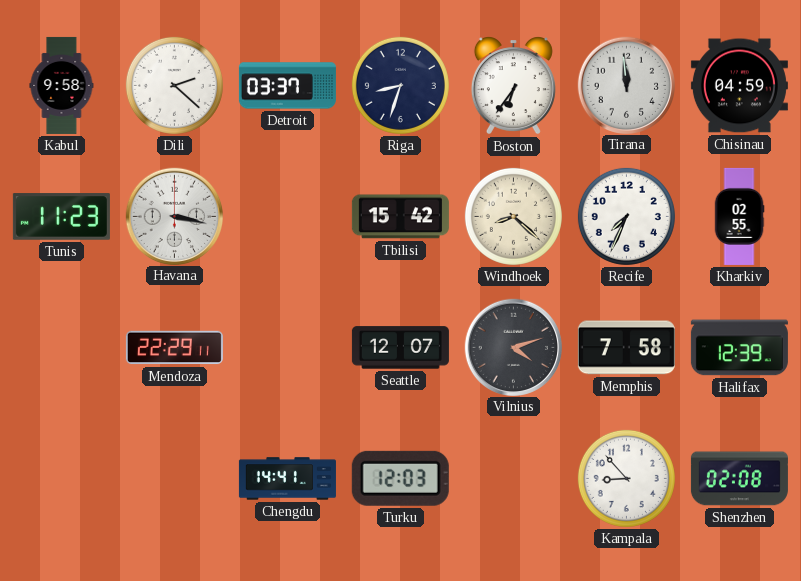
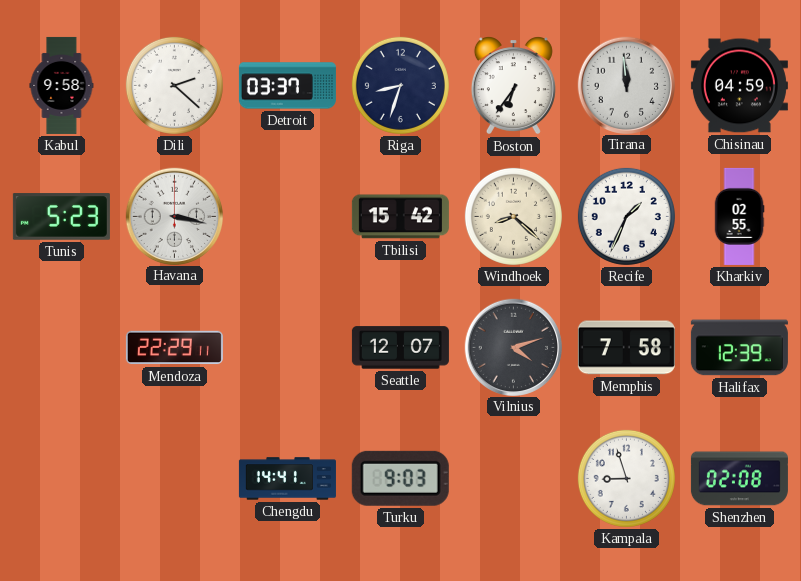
Tunis: 11:23 -> 5:23
Recife: 7:34 -> 1:34
Turku: 12:03 -> 9:03
Kampala: 8:53 -> 8:57
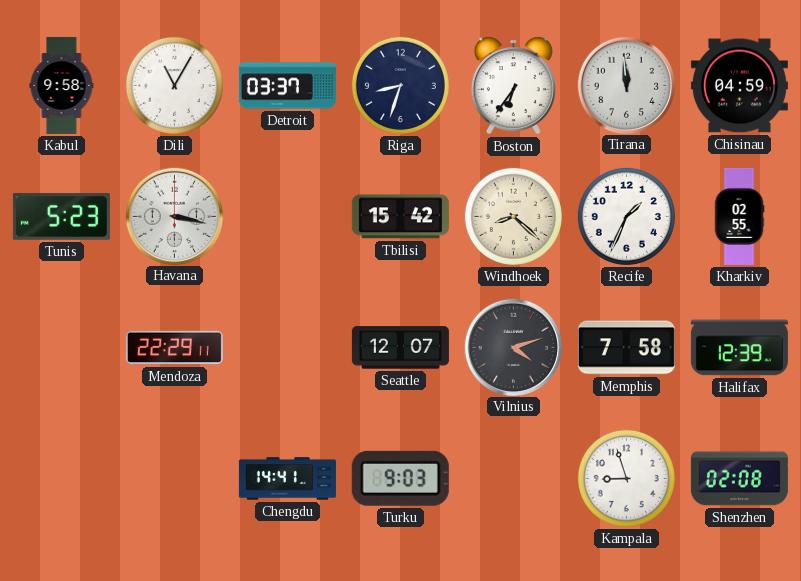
Dili: 2:22 -> 11:05
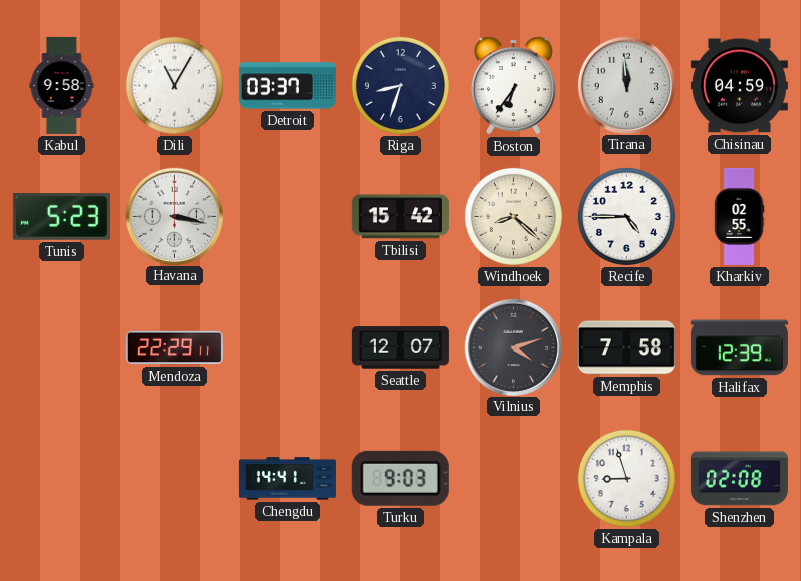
Recife: 1:34 -> 4:45
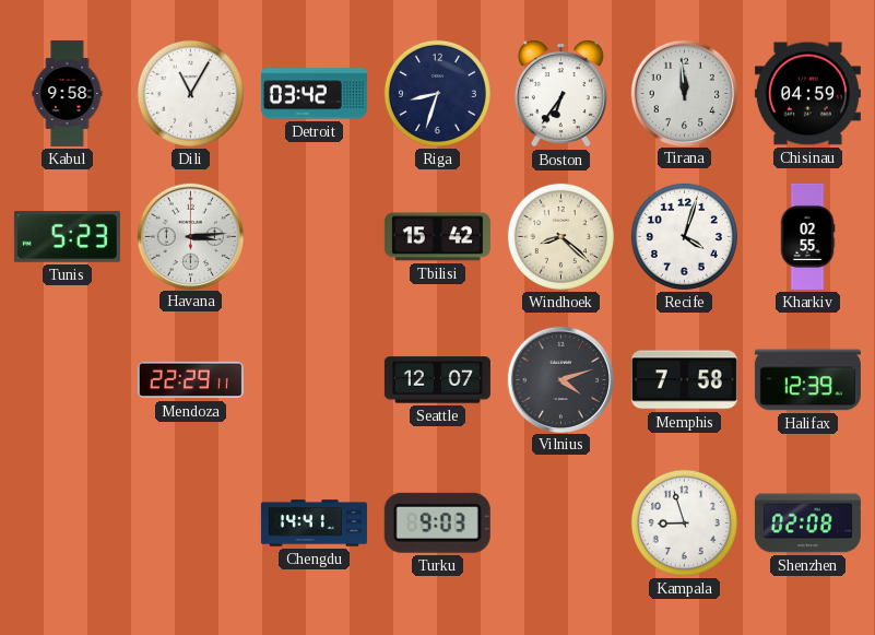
Detroit: 03:37 -> 03:42
Havana: 3:17 -> 3:14
Recife: 4:45 -> 4:03
